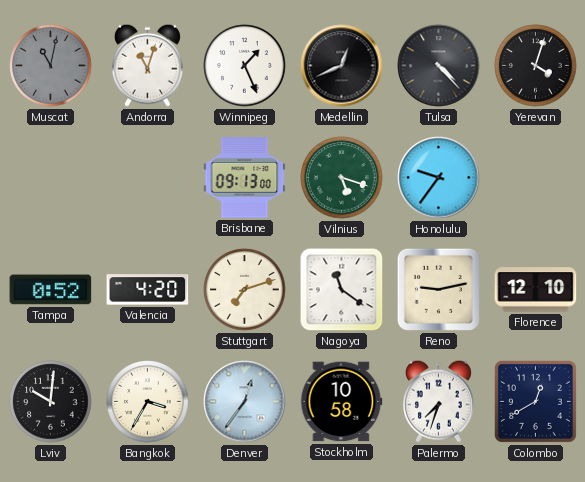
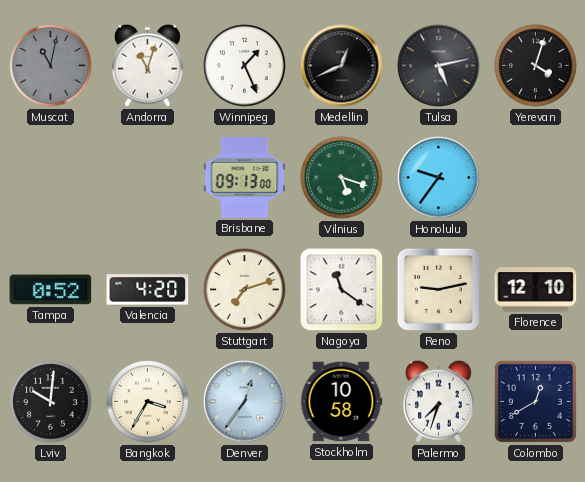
Tulsa: 4:23 -> 5:13
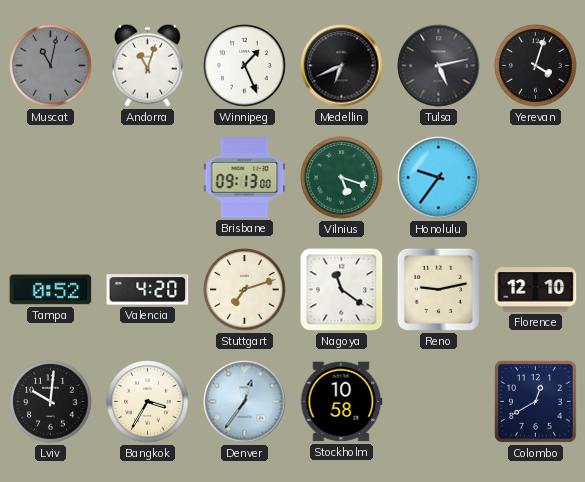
Medellin: 12:41 -> 6:41
Palermo: 7:33 -> none
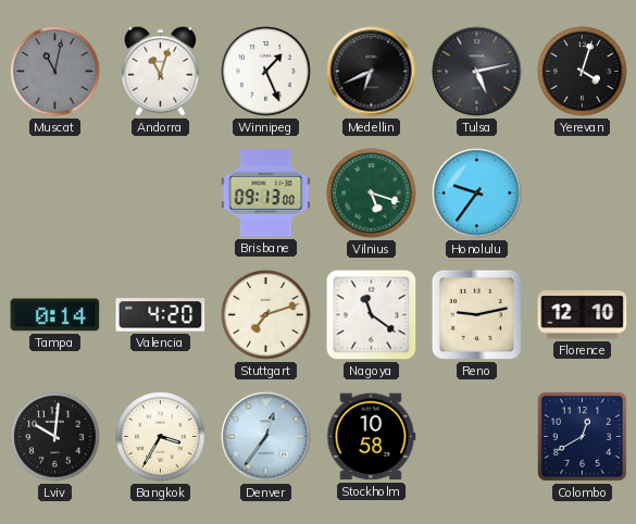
Tampa: 0:52 -> 0:14
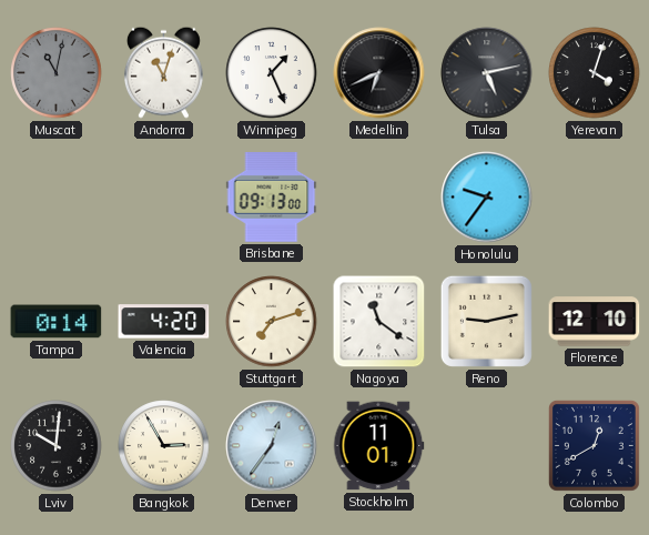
Vilnius: 5:18 -> none
Bangkok: 3:35 -> 2:55
Stockholm: 10:58 -> 11:01
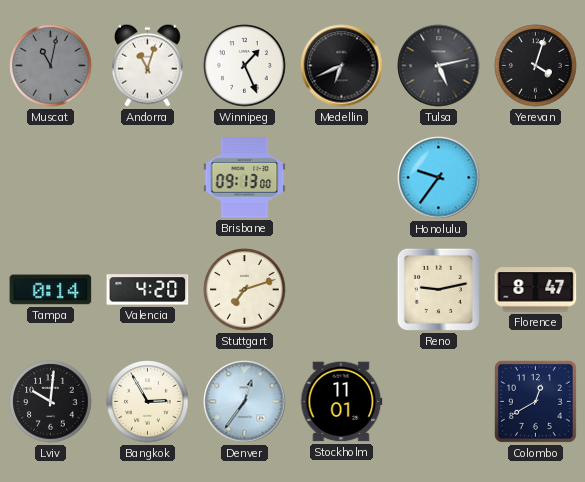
Nagoya: 11:21 -> none
Florence: 12:10 -> 8:47
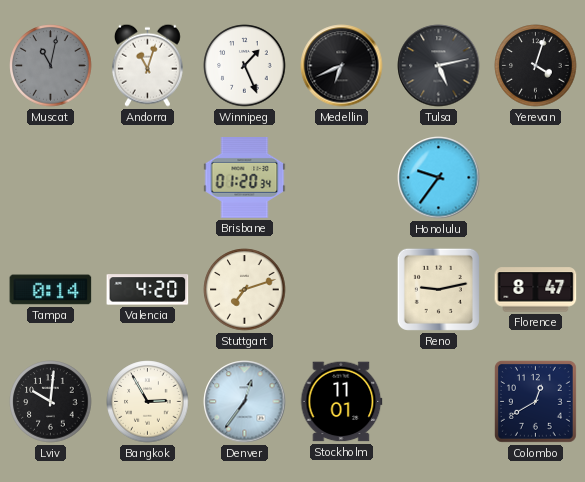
Brisbane: 09:13 -> 01:20
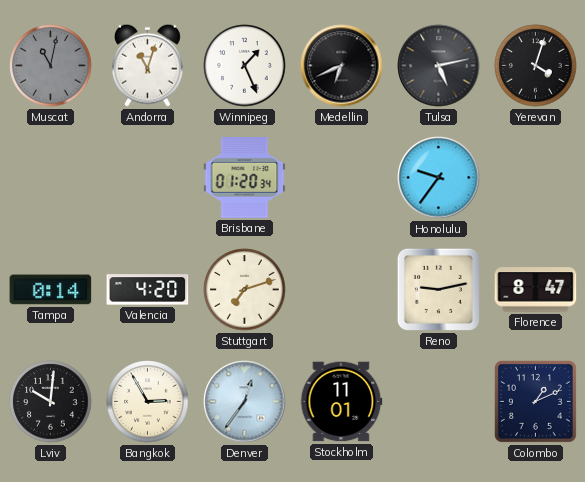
Colombo: 12:40 -> 1:11
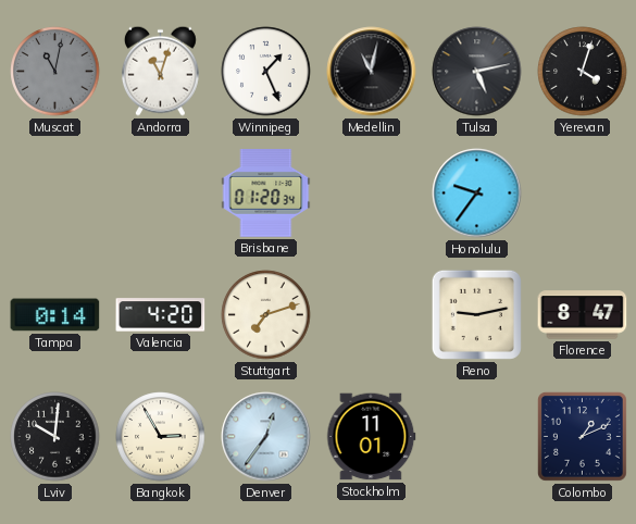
Medellin: 6:41 -> 11:02
